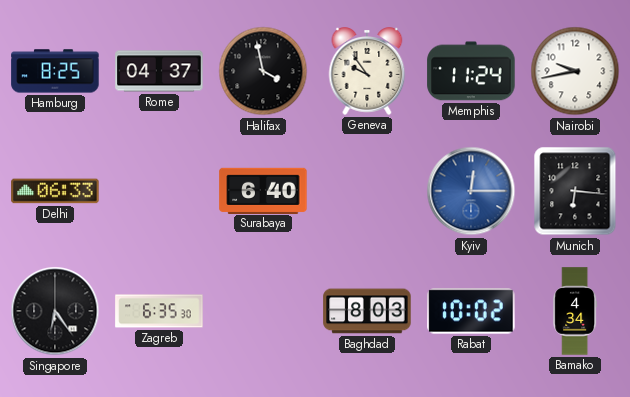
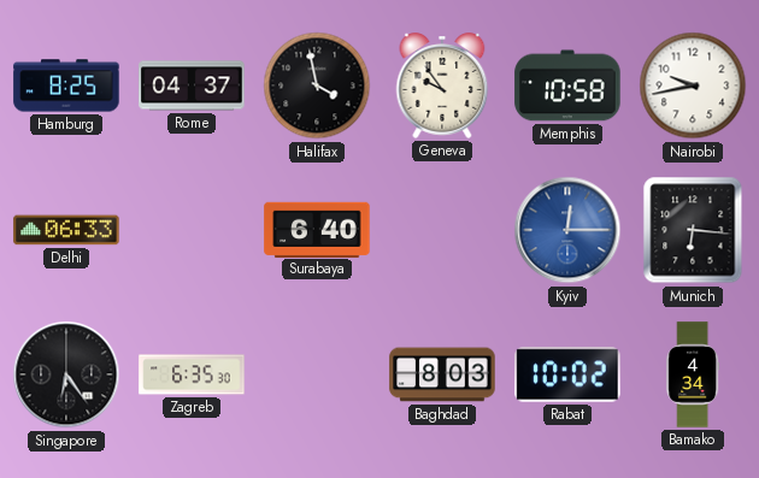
Memphis: 11:24 -> 10:58
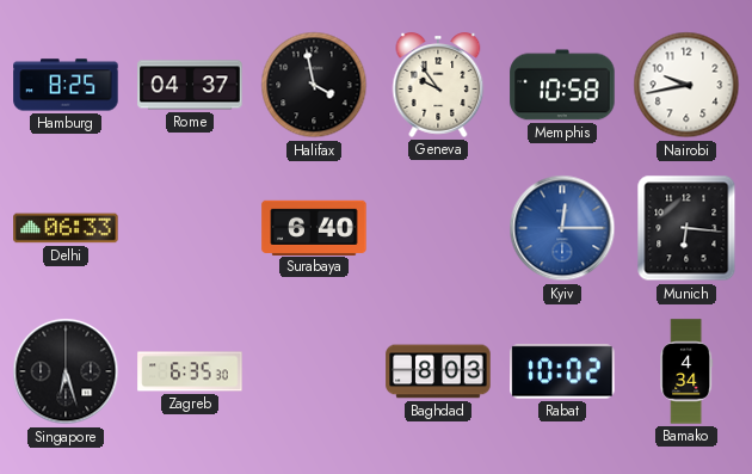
Singapore: 6:24 -> 6:27
